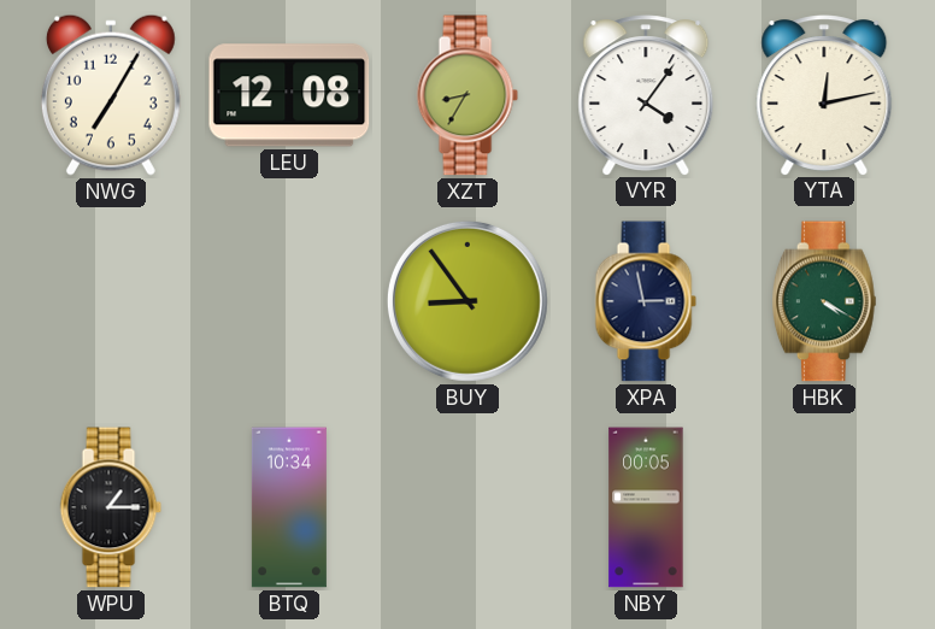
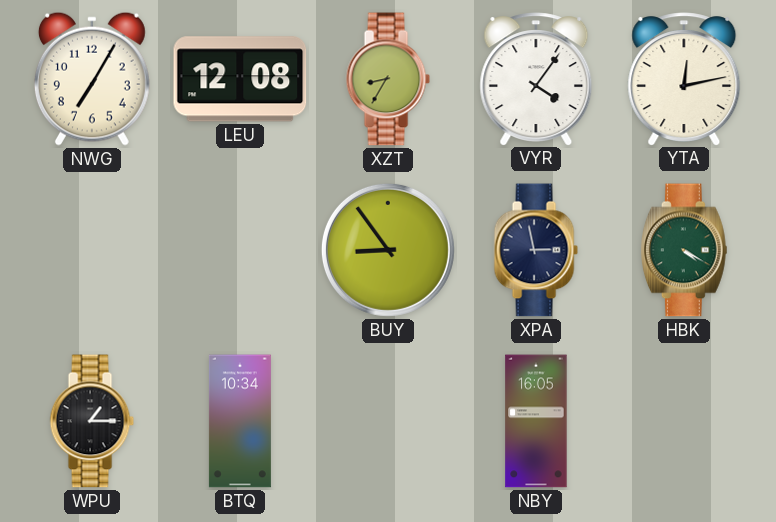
NBY: 00:05 -> 16:05
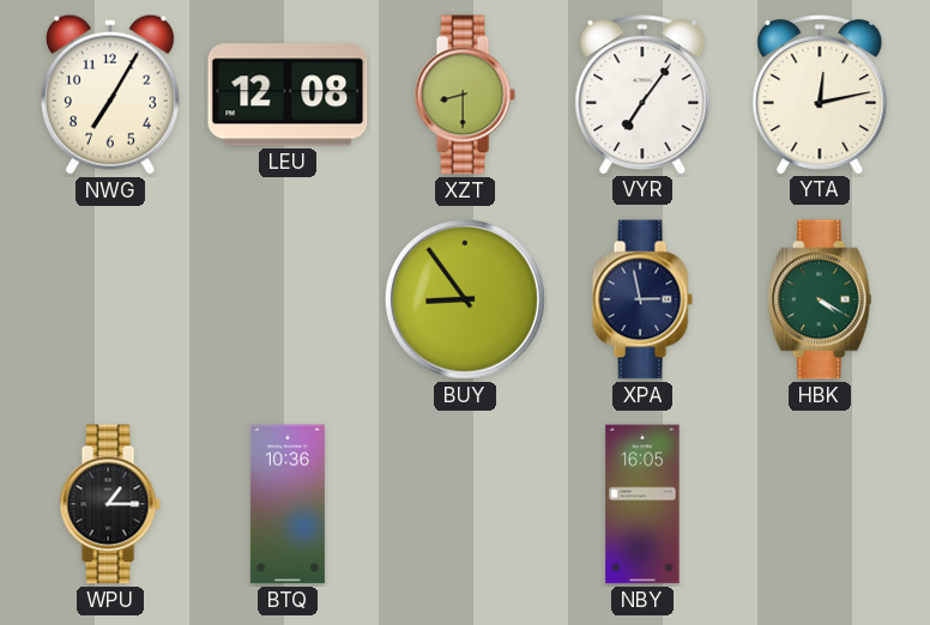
XZT: 8:35 -> 8:30
VYR: 4:06 -> 7:06
BTQ: 10:34 -> 10:36
